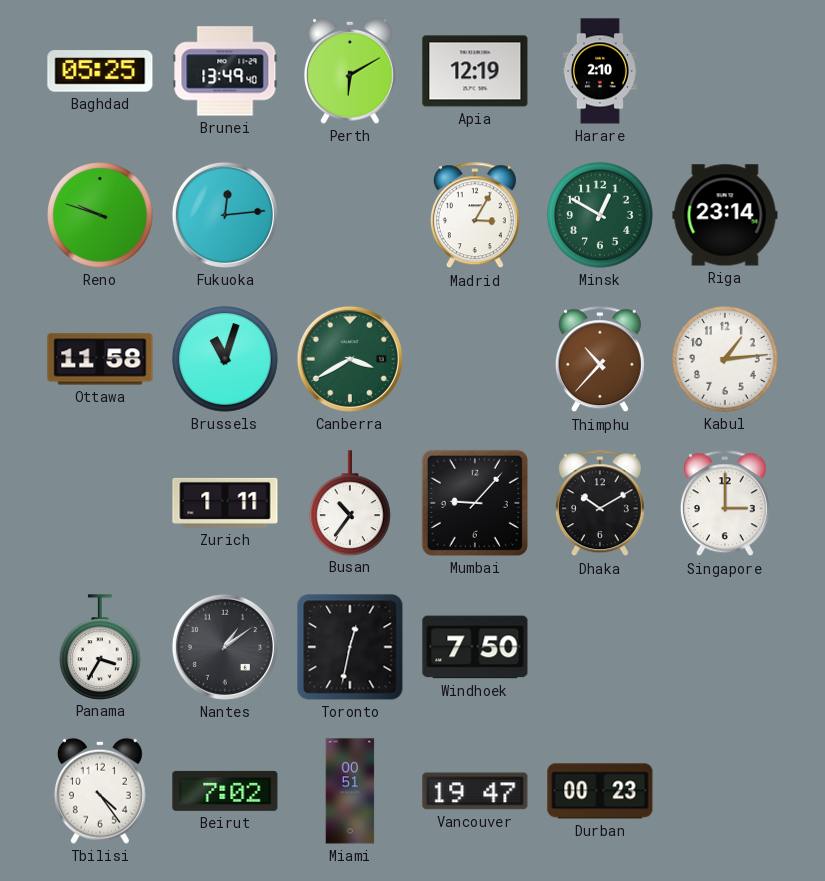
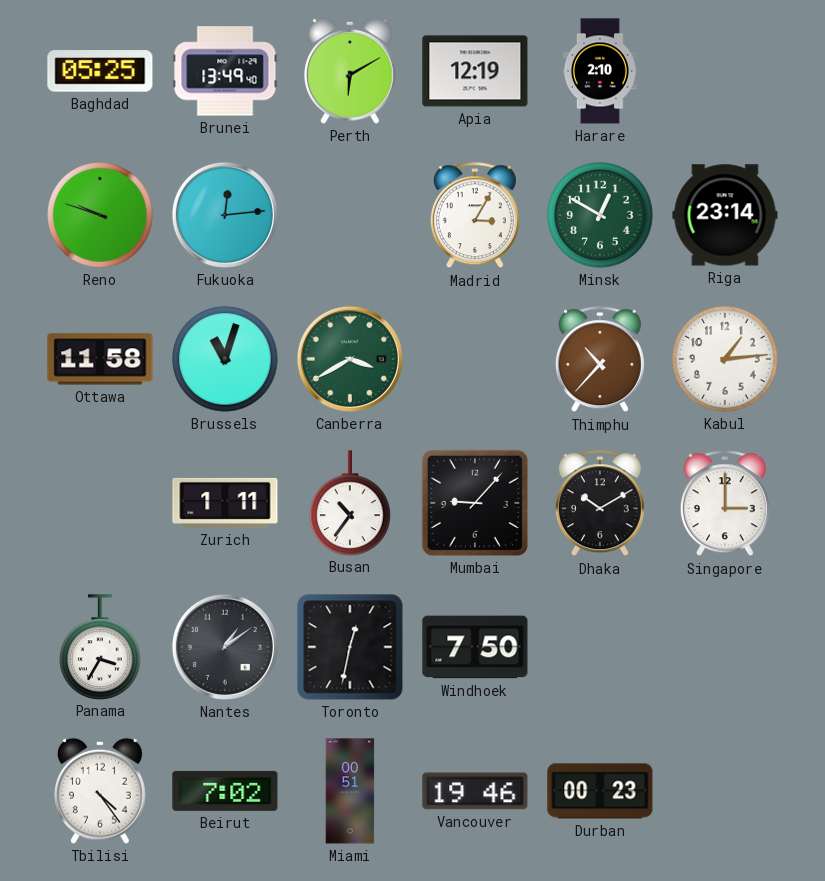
Vancouver: 19:47 -> 19:46
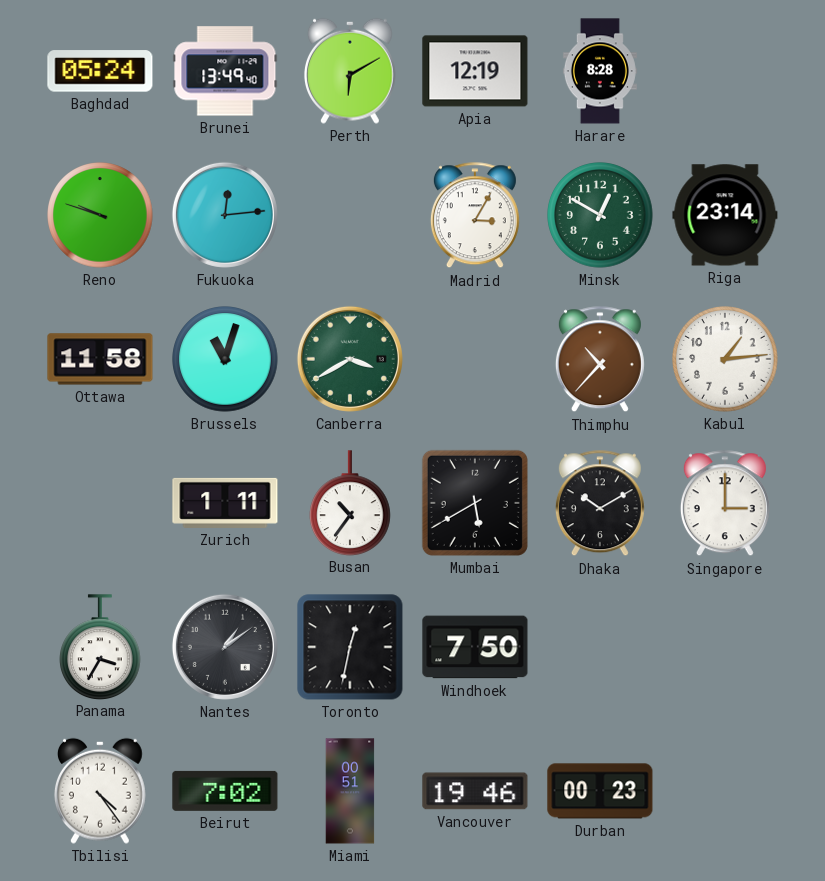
Baghdad: 05:25 -> 05:24
Harare: 2:10 -> 8:28
Mumbai: 9:07 -> 5:40
